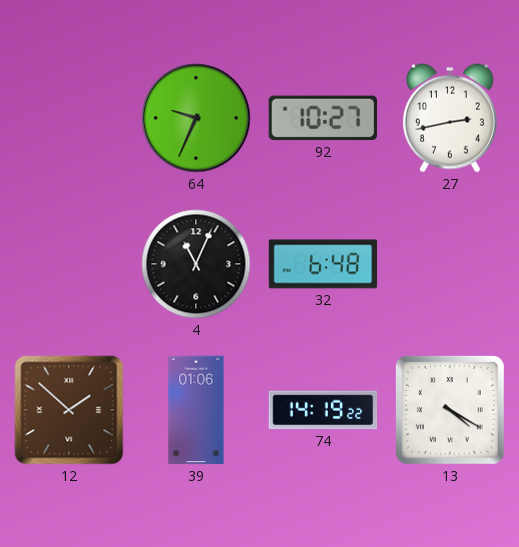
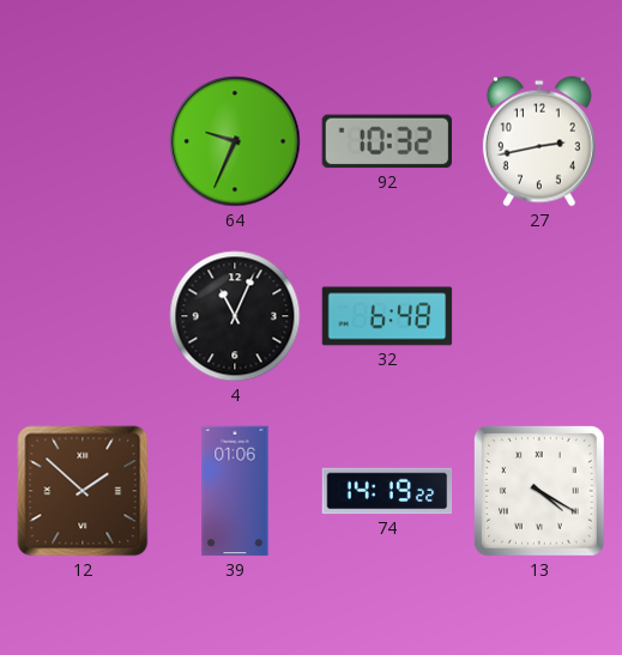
92: 10:27 -> 10:32
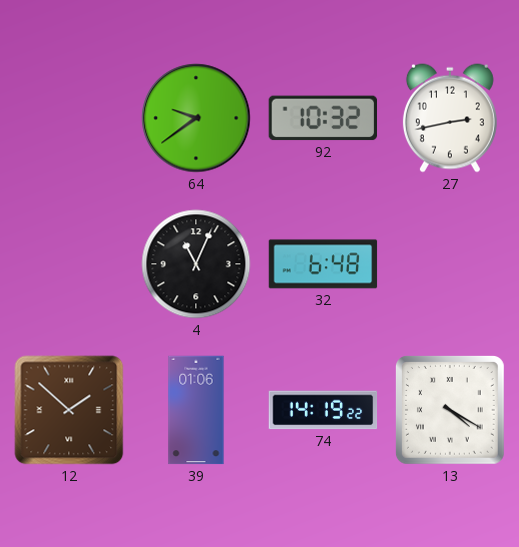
64: 9:34 -> 9:39
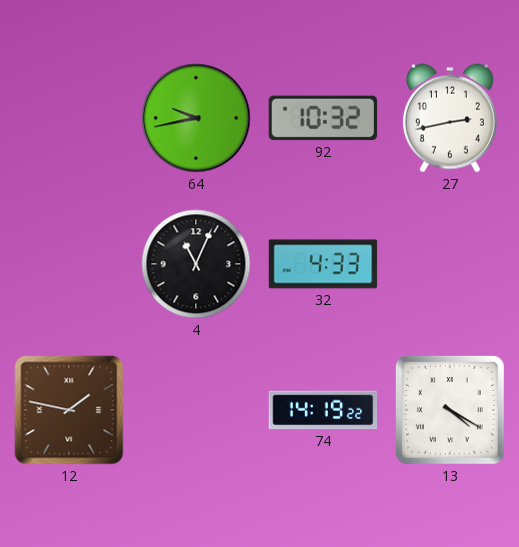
64: 9:39 -> 9:43
32: 6:48 -> 4:33
12: 1:52 -> 1:47
39: 01:06 -> none
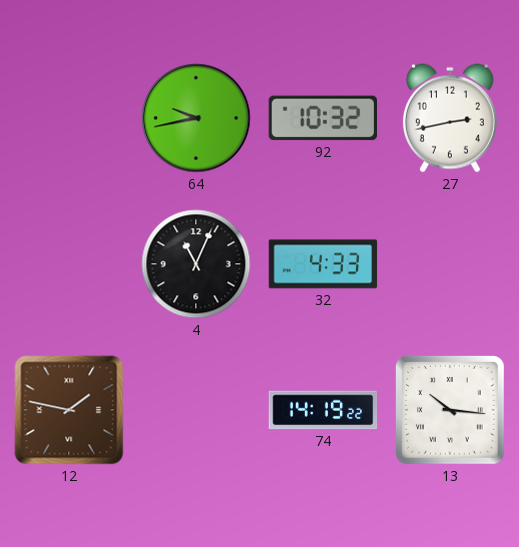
13: 4:20 -> 10:16
